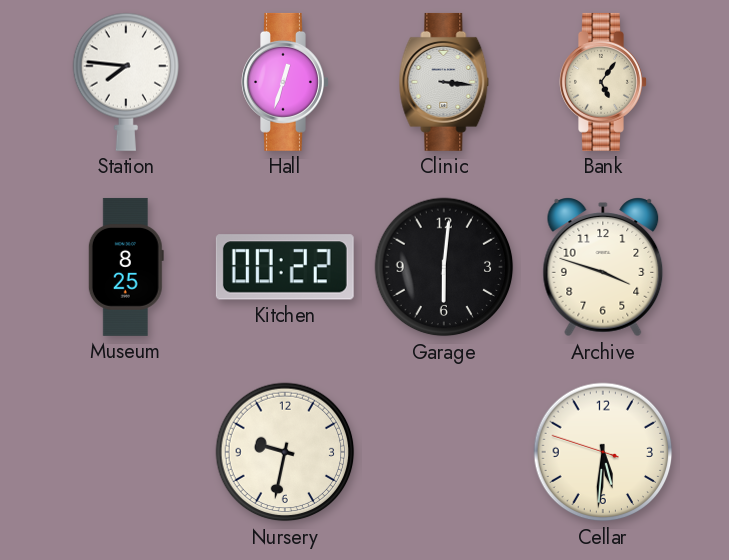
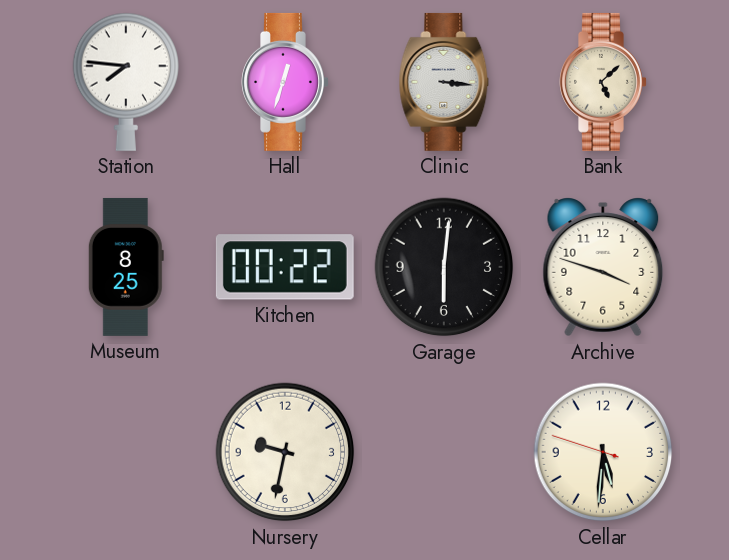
Bank: 5:06 -> 5:08
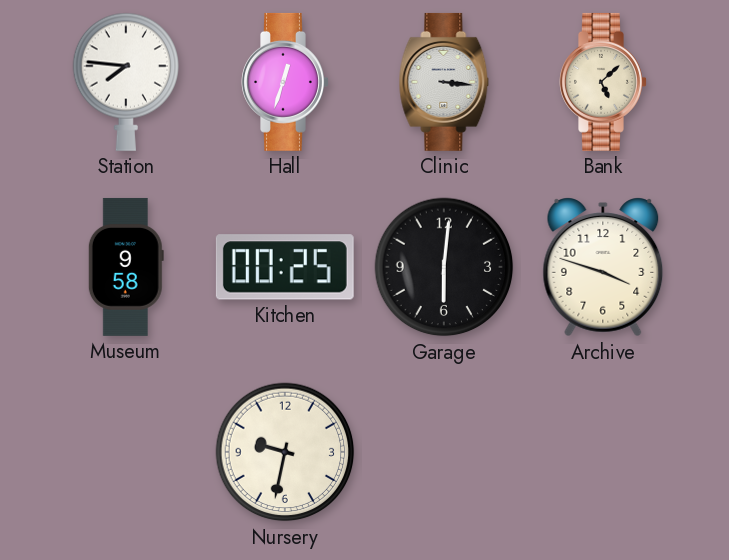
Museum: 8:25 -> 9:58
Kitchen: 00:22 -> 00:25
Cellar: 5:30 -> none
